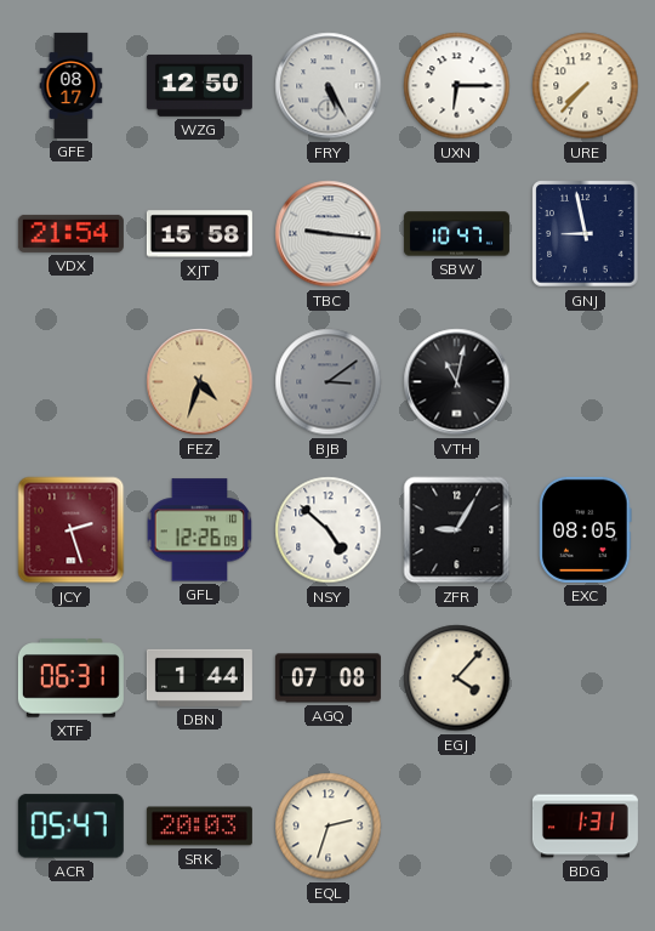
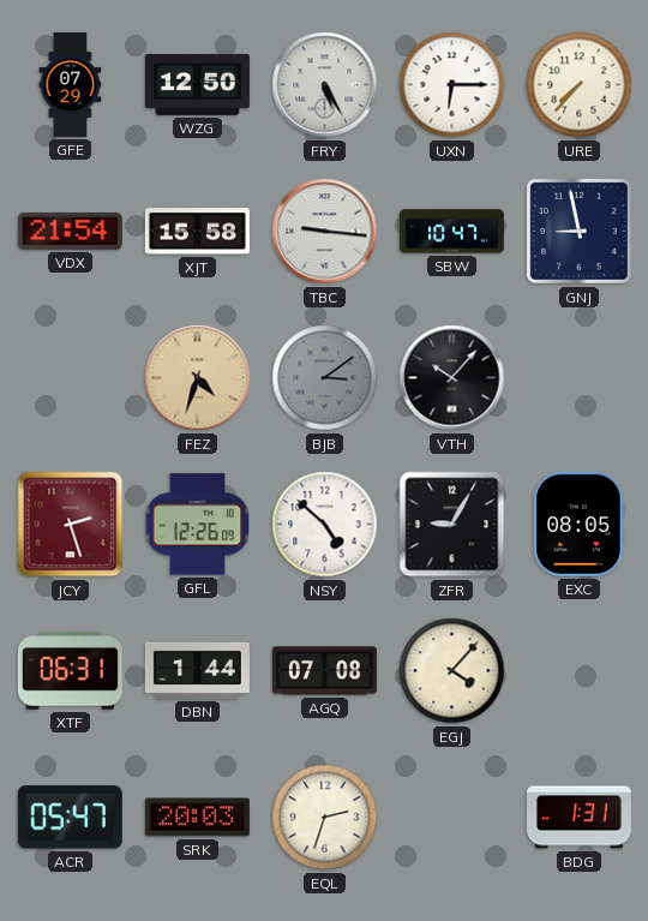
GFE: 08:17 -> 07:29
VTH: 11:02 -> 10:07
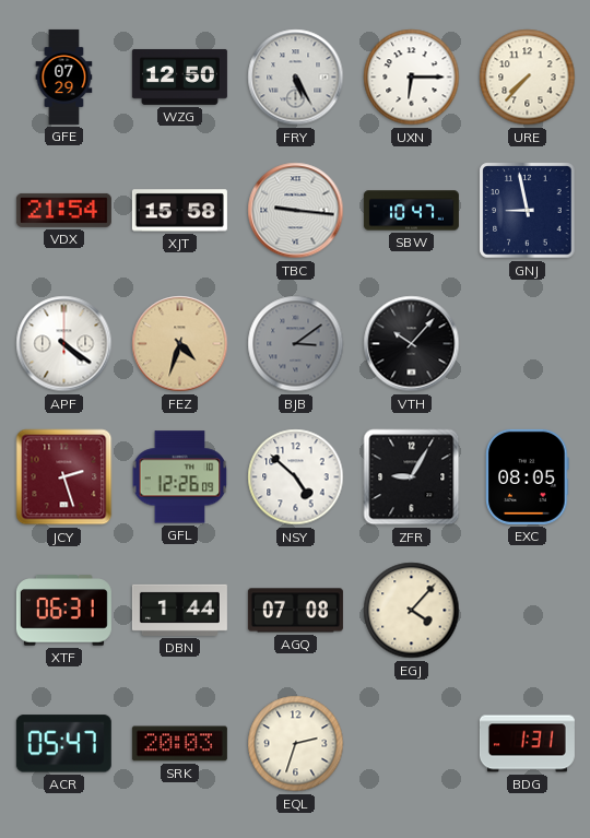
APF: none -> 4:21
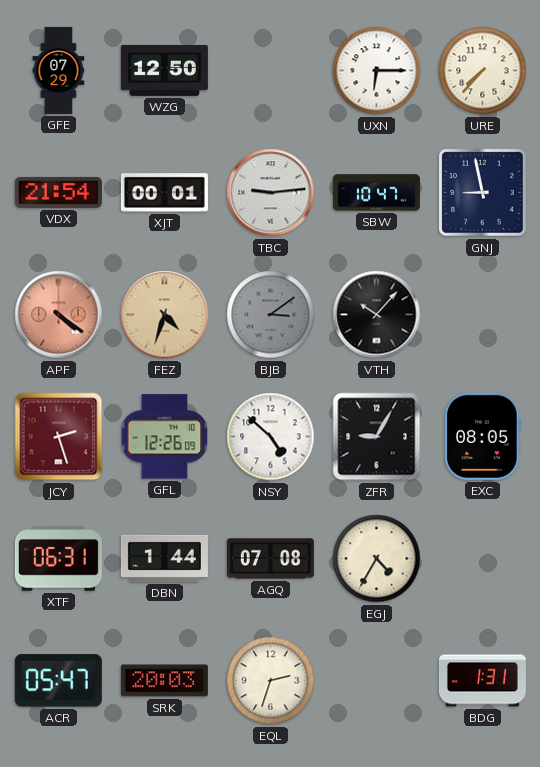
FRY: 5:25 -> none
XJT: 15:58 -> 00:01
TBC: 9:16 -> 9:14
APF dial: white -> salmon
EGJ: 4:07 -> 4:35
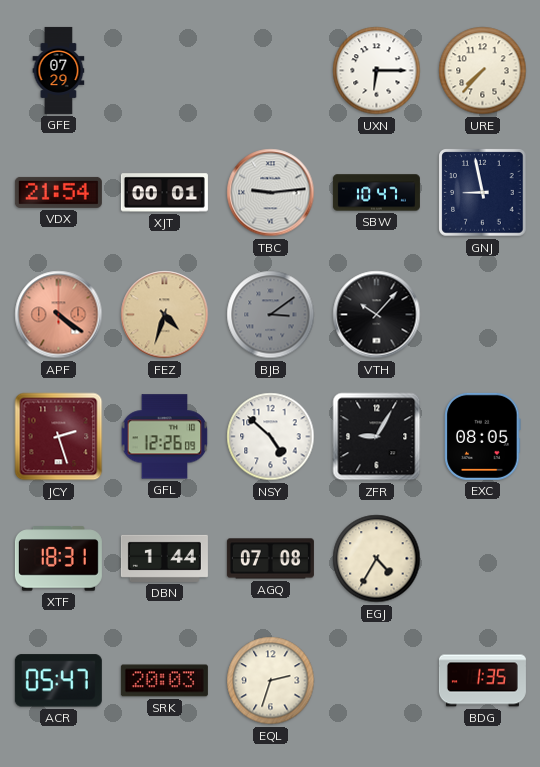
WZG: 12:50 -> none
XTF: 06:31 -> 18:31
BDG: 1:31 -> 1:35
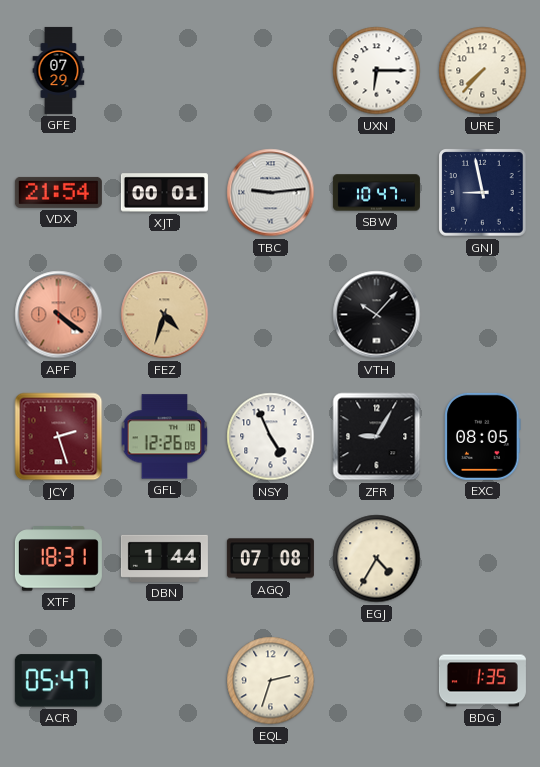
BJB: 3:09 -> none
NSY: 4:52 -> 4:56
SRK: 20:03 -> none
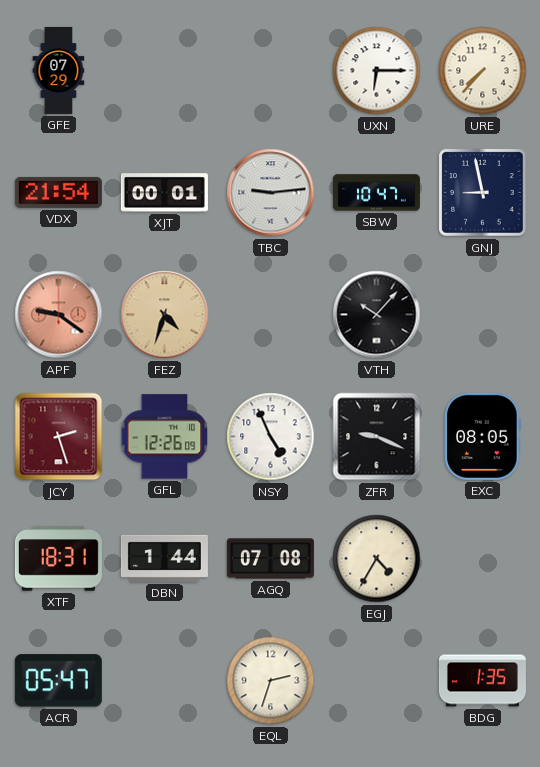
APF: 4:21 -> 9:21
ZFR: 9:05 -> 9:19
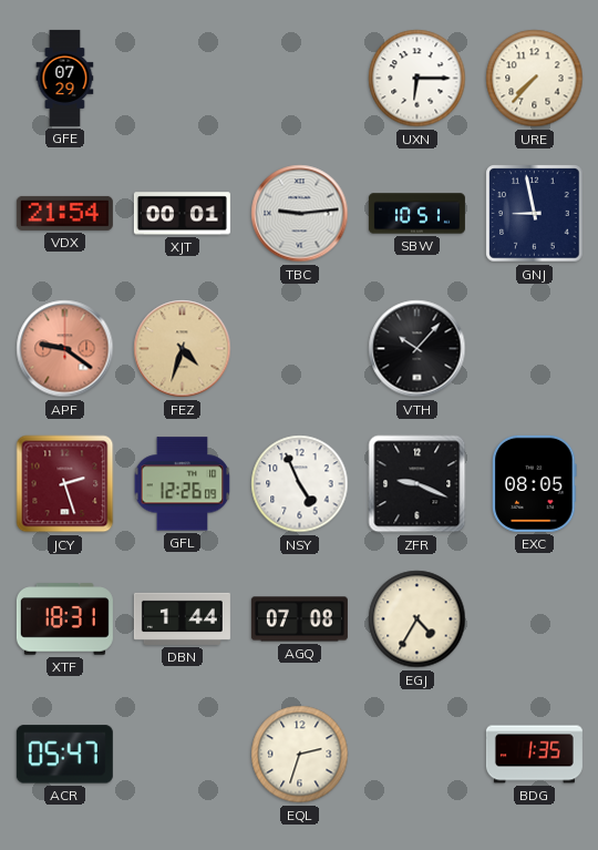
SBW: 10:47 -> 10:51
